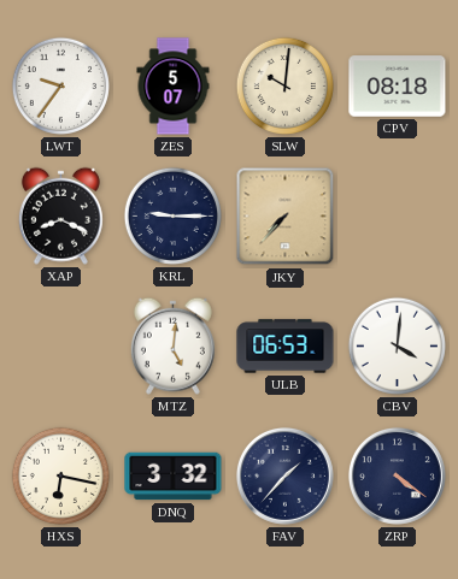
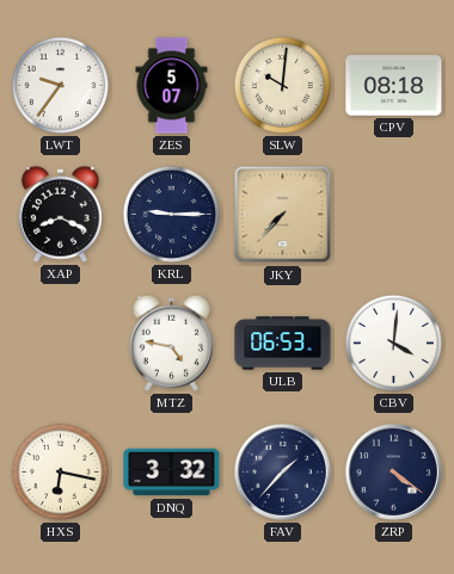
MTZ: 5:01 -> 4:47
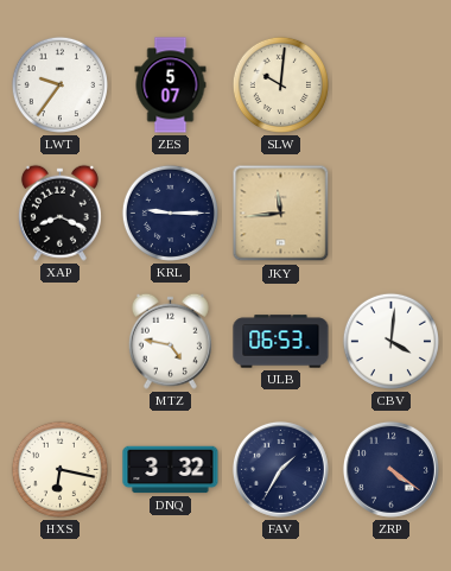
CPV: 08:18 -> none
JKY: 7:37 -> 11:44
FAV: 1:37 -> 1:35
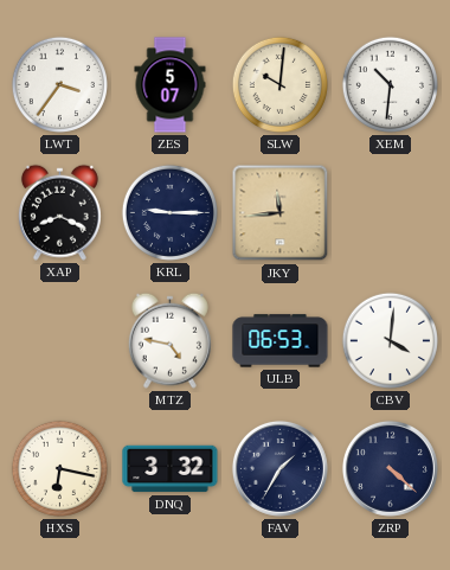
LWT: 9:36 -> 3:36
XEM: none -> 10:31
ZRP: 4:21 -> 4:22
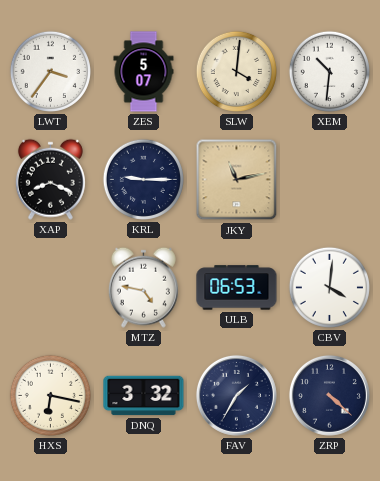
SLW: 10:01 -> 4:01
JKY: 11:44 -> 11:13
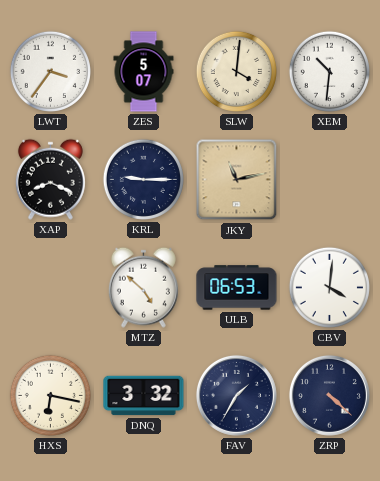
MTZ: 4:47 -> 4:52
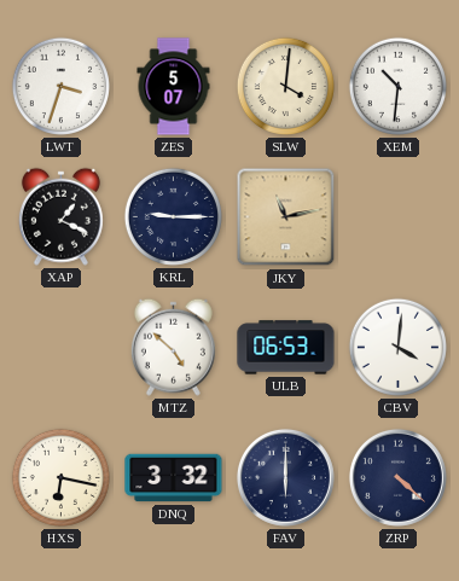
LWT: 3:36 -> 3:33
XAP: 8:19 -> 1:19
FAV: 1:35 -> 6:00
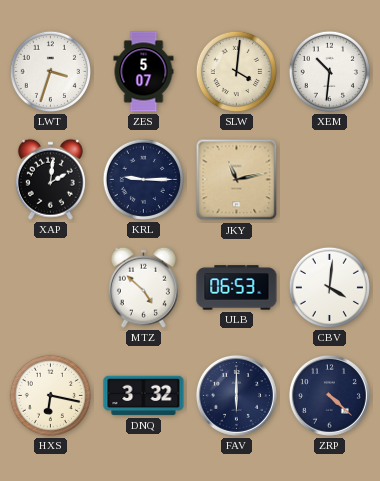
XAP: 1:19 -> 2:01
